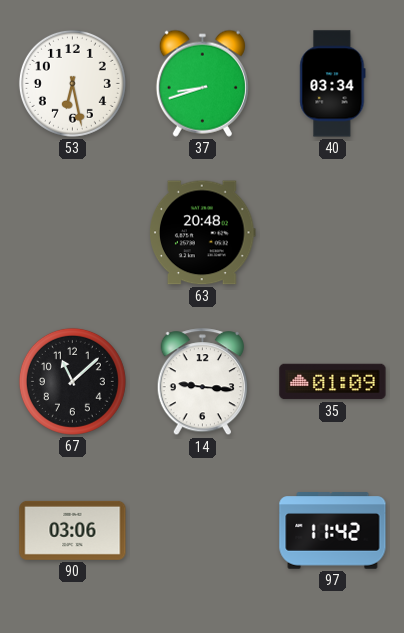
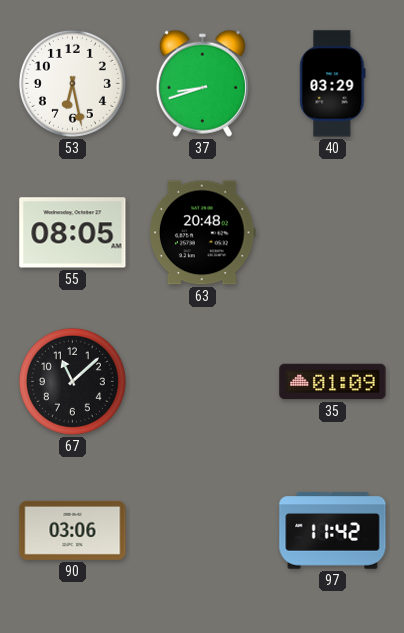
40: 03:34 -> 03:29
55: none -> 08:05
14: 9:16 -> none
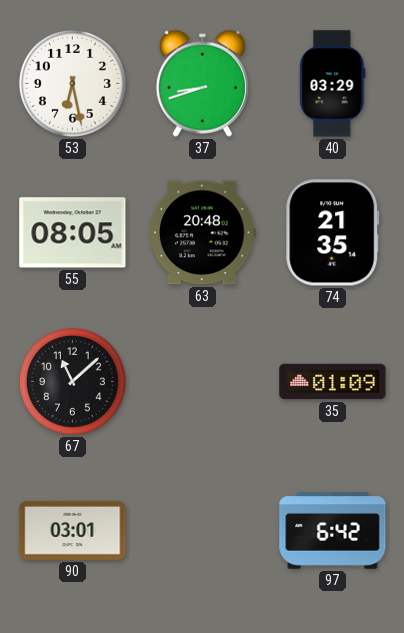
74: none -> 21:35
90: 03:06 -> 03:01
97: 11:42 -> 6:42
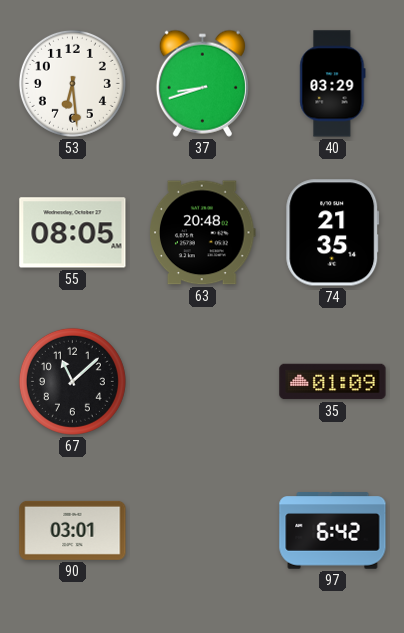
53: 6:28 -> 6:29
